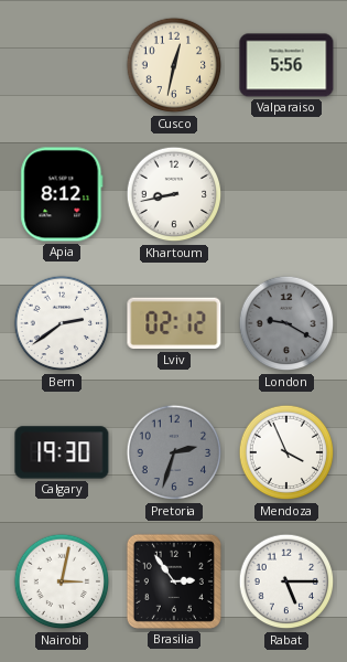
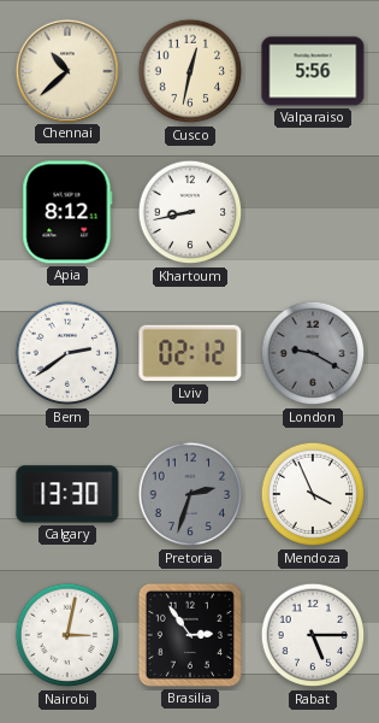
Chennai: none -> 10:38
Calgary: 19:30 -> 13:30
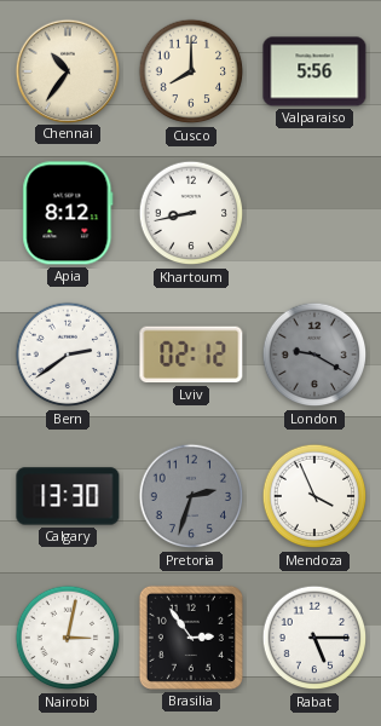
Chennai: 10:38 -> 10:36
Cusco: 12:32 -> 8:00
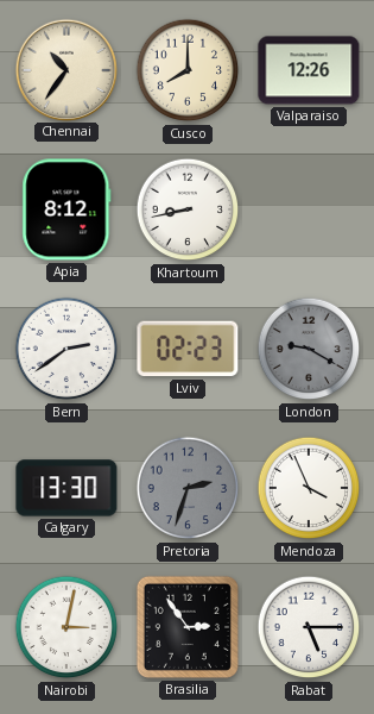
Valparaiso: 5:56 -> 12:26
Lviv: 02:12 -> 02:23
